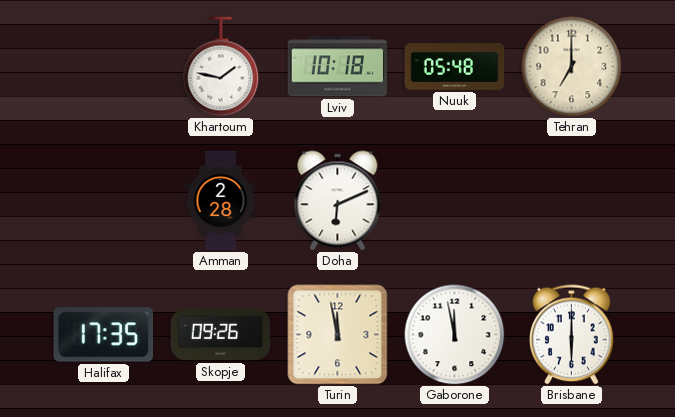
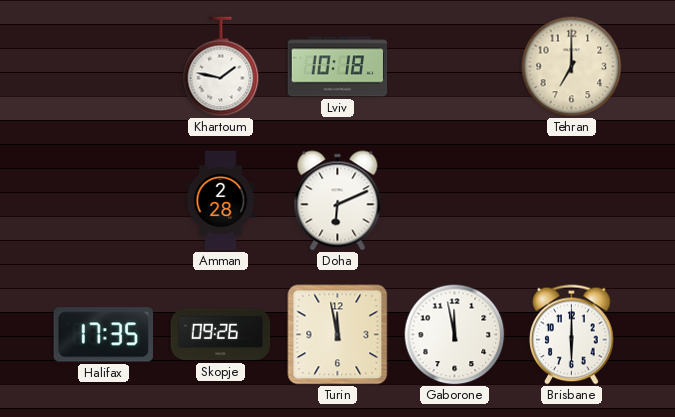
Nuuk: 05:48 -> none
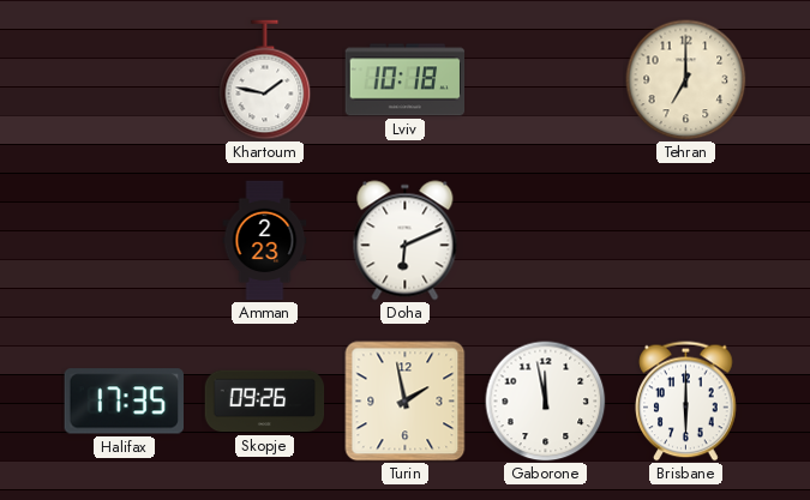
Amman: 2:28 -> 2:23
Turin: 11:58 -> 1:58
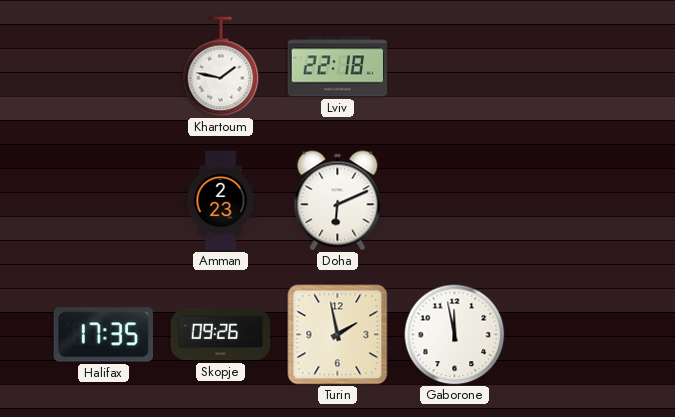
Lviv: 10:18 -> 22:18
Tehran: 7:00 -> none
Brisbane: 6:00 -> none
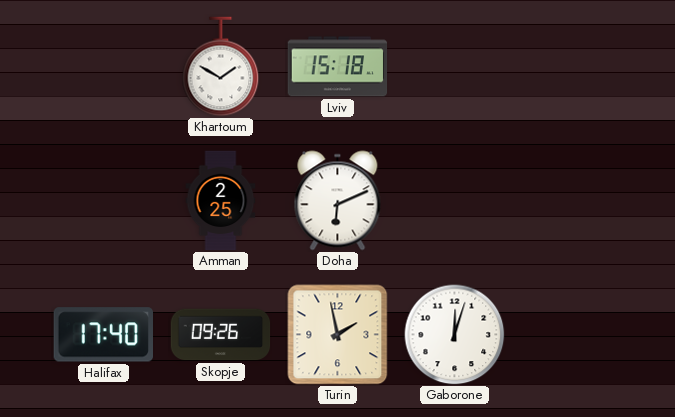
Khartoum: 1:47 -> 1:50
Lviv: 22:18 -> 15:18
Amman: 2:23 -> 2:25
Halifax: 17:35 -> 17:40
Gaborone: 11:58 -> 12:03
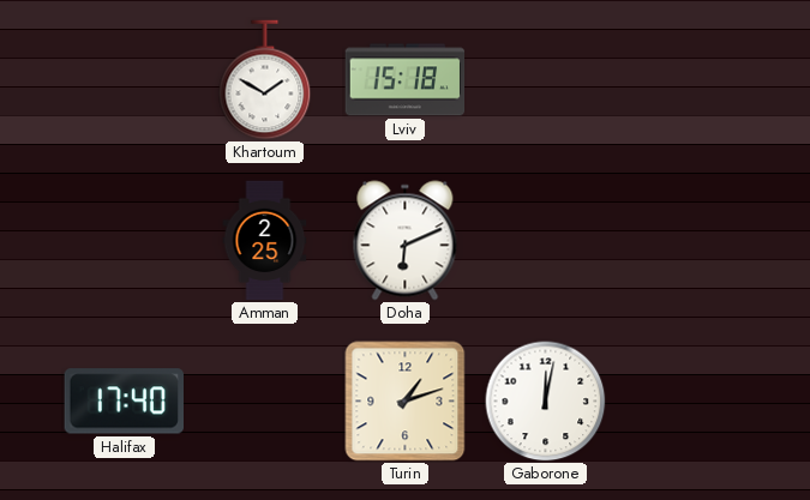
Skopje: 09:26 -> none
Turin: 1:58 -> 1:12
Gaborone: 12:03 -> 12:02
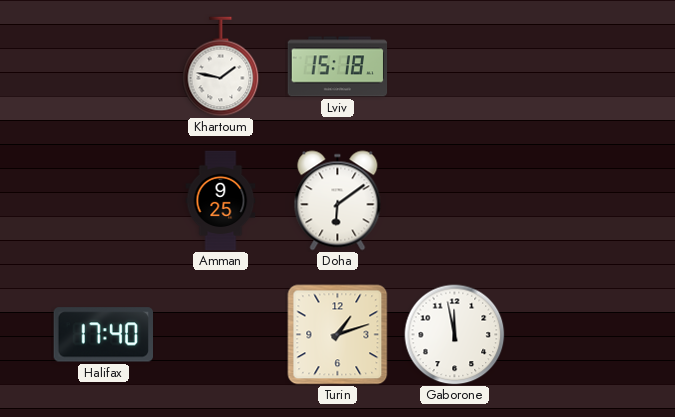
Khartoum: 1:50 -> 1:47
Amman: 2:25 -> 9:25
Doha: 6:11 -> 6:09
Gaborone: 12:02 -> 11:58
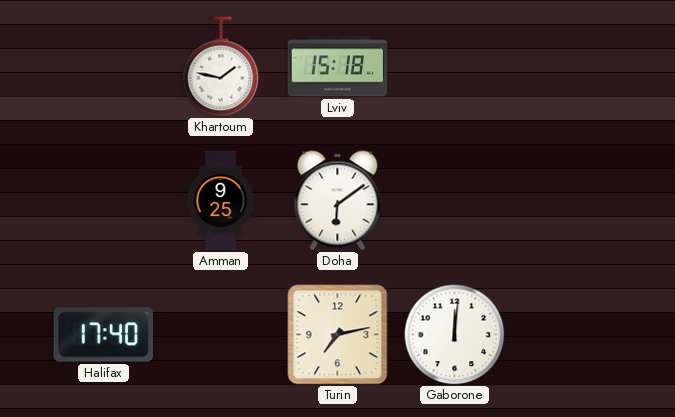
Turin: 1:12 -> 7:13
Gaborone: 11:58 -> 12:01
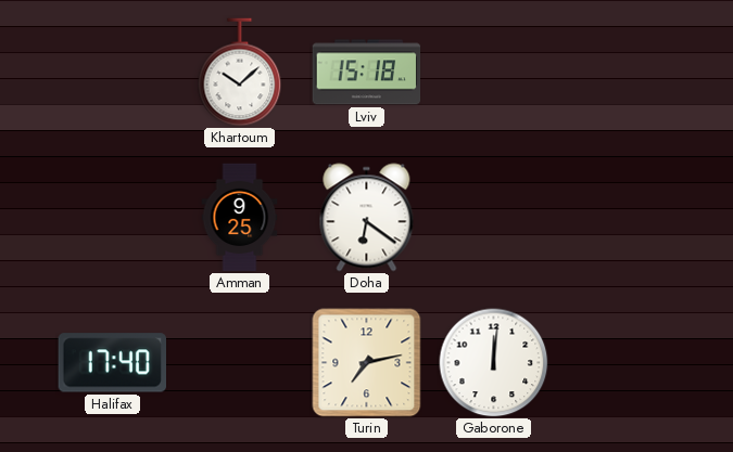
Khartoum: 1:47 -> 10:08
Doha: 6:09 -> 6:21
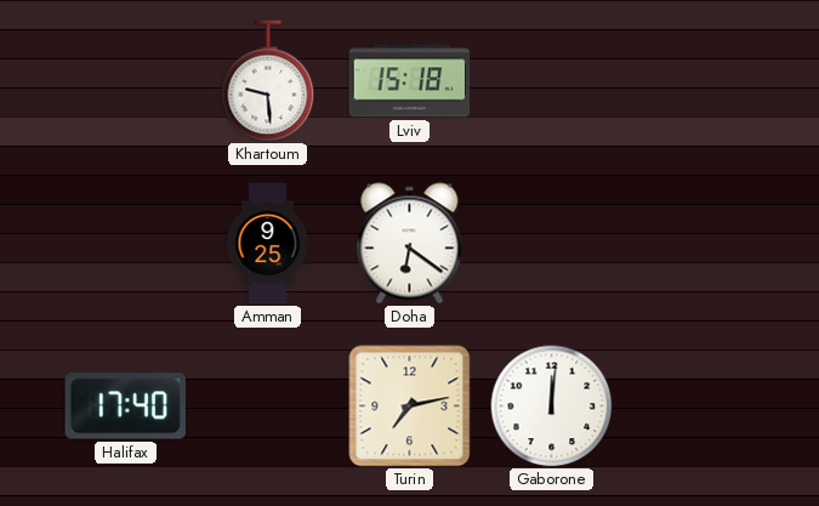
Khartoum: 10:08 -> 9:29
